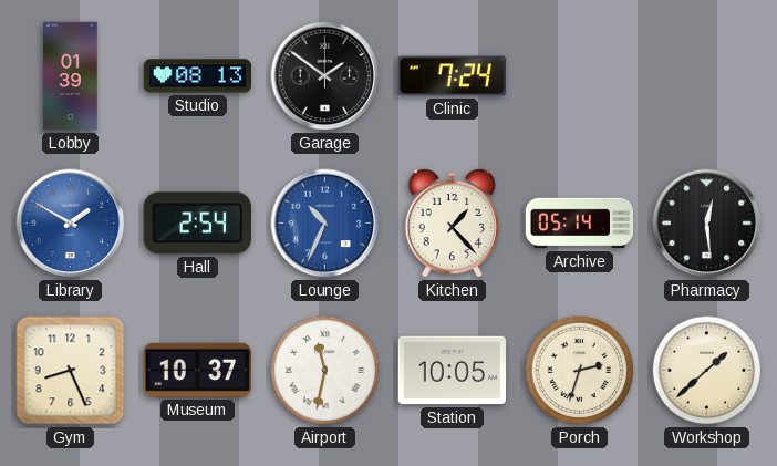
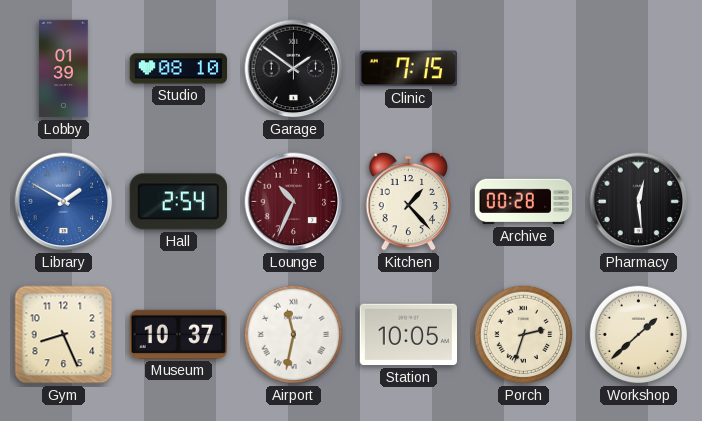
Studio: 08:13 -> 08:10
Clinic: 7:24 -> 7:15
Lounge dial: blue -> burgundy
Archive: 05:14 -> 00:28
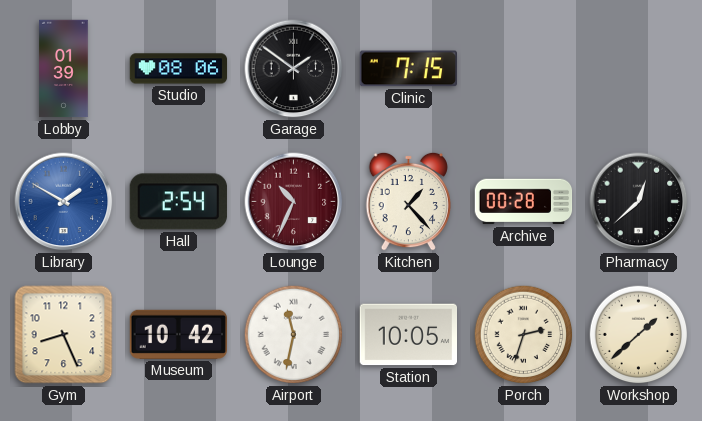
Studio: 08:10 -> 08:06
Pharmacy: 12:29 -> 12:38
Museum: 10:37 -> 10:42
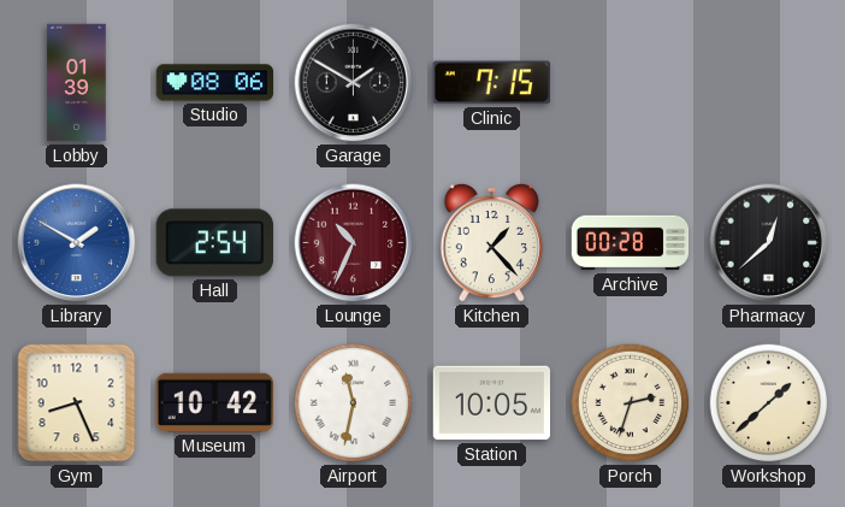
Garage: 1:51 -> 1:50
